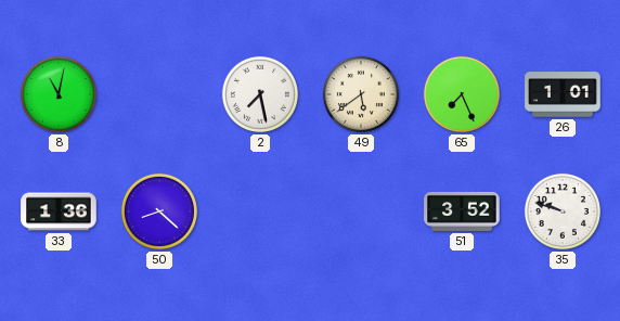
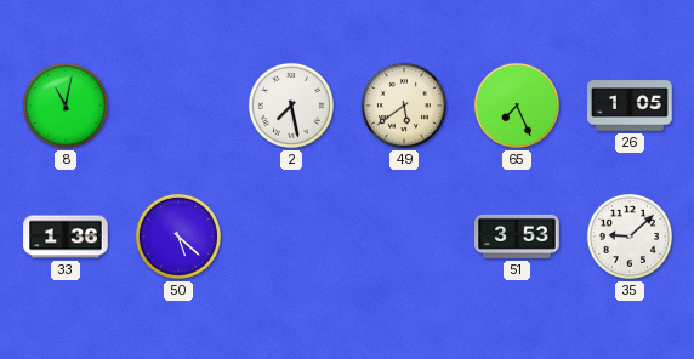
26: 1:01 -> 1:05
50: 8:22 -> 5:22
51: 3:52 -> 3:53
35: 9:48 -> 9:08
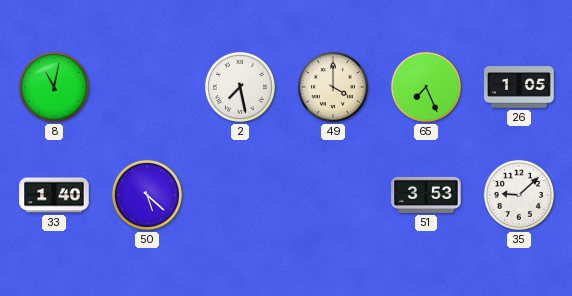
49: 5:39 -> 4:00
33: 1:36 -> 1:40
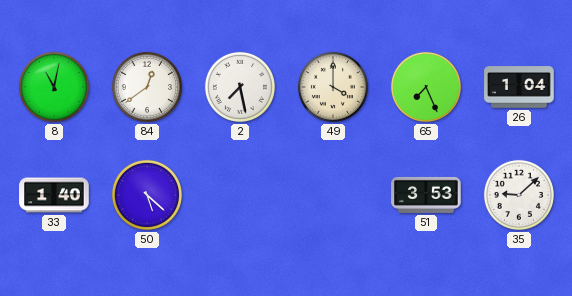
84: none -> 12:39
26: 1:05 -> 1:04
